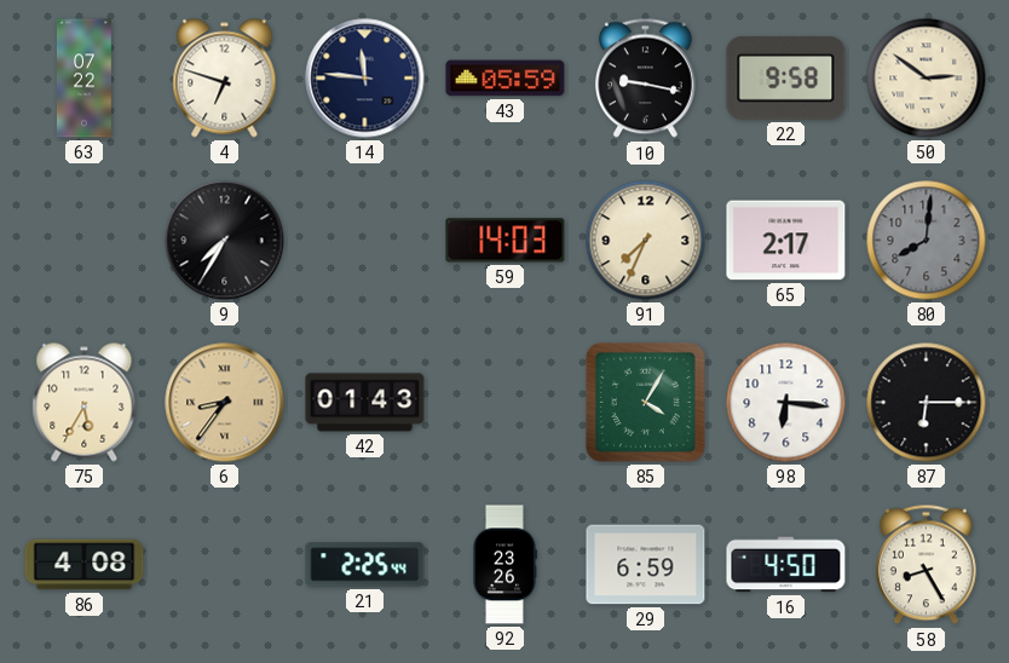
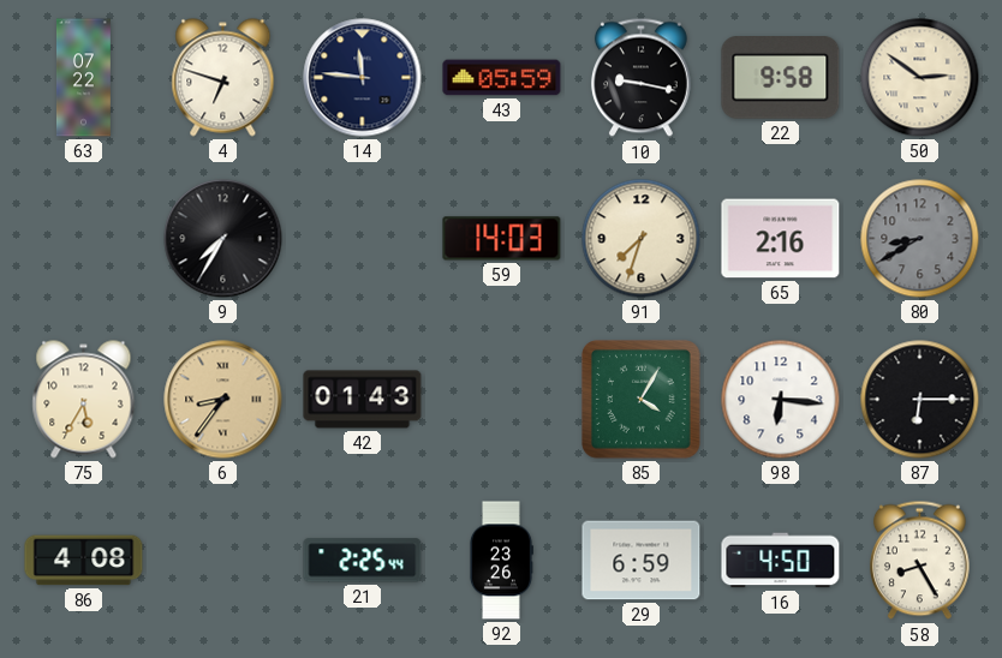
91: 7:34 -> 7:33
65: 2:17 -> 2:16
80: 8:01 -> 8:40
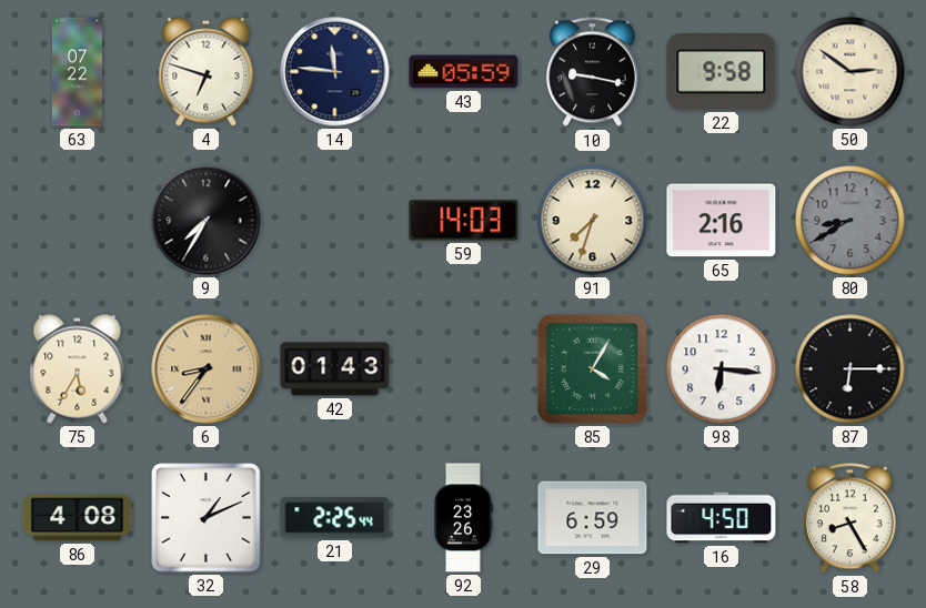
32: none -> 1:11
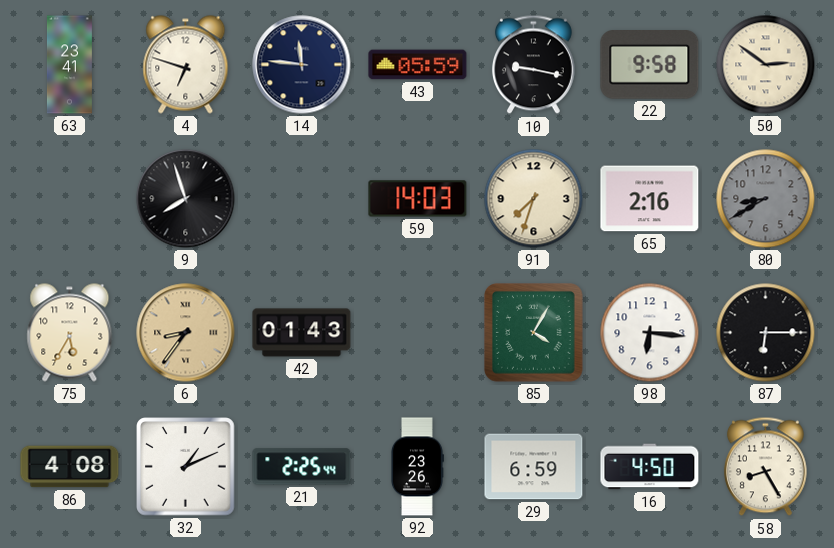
63: 07:22 -> 23:41
9: 7:35 -> 7:57
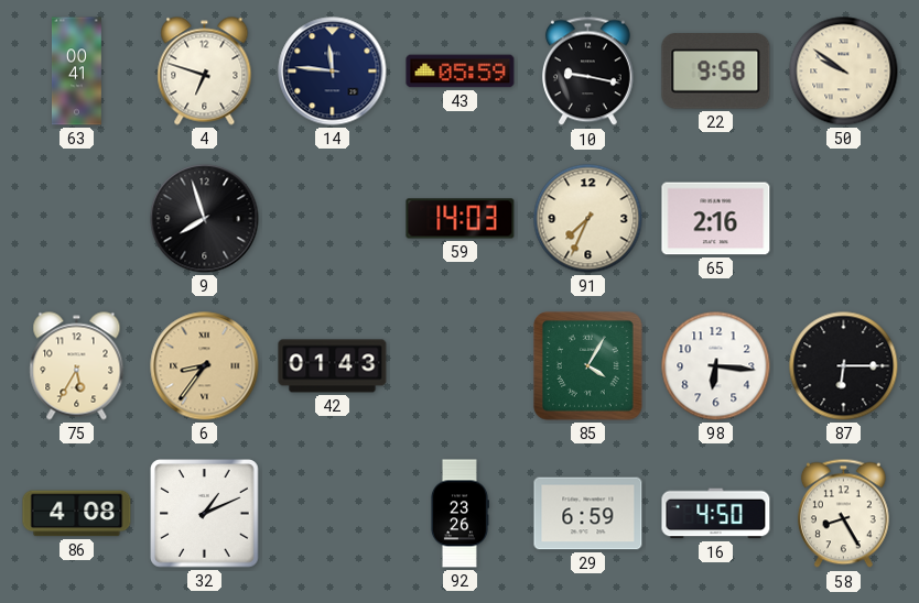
63: 23:41 -> 00:41
50: 2:51 -> 9:51
91: 7:33 -> 7:34
80: 8:40 -> none
21: 2:25 -> none
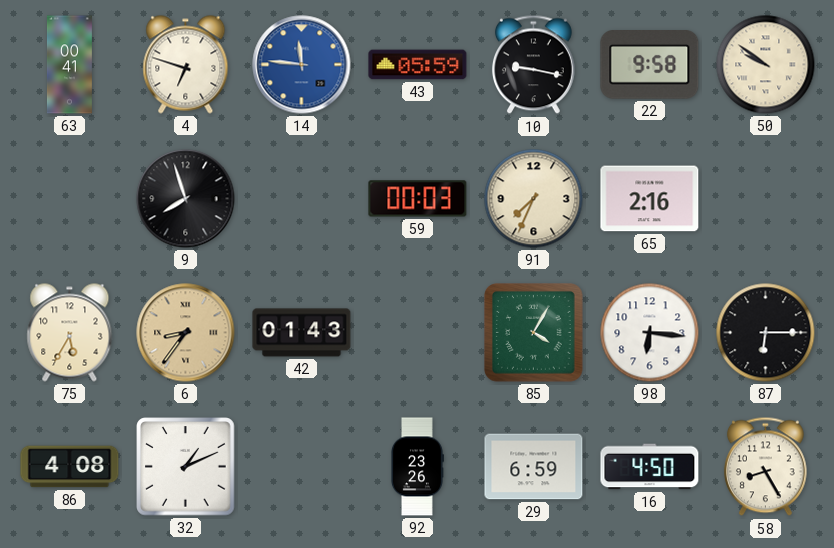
14 dial: navy -> blue
59: 14:03 -> 00:03
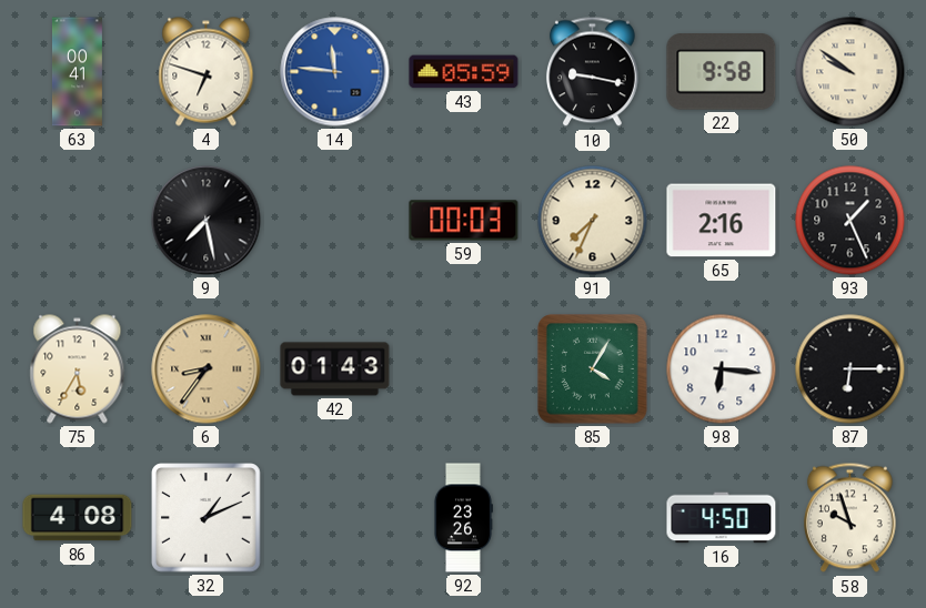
9: 7:57 -> 7:28
93: none -> 1:26
29: 6:59 -> none
58: 8:25 -> 9:57
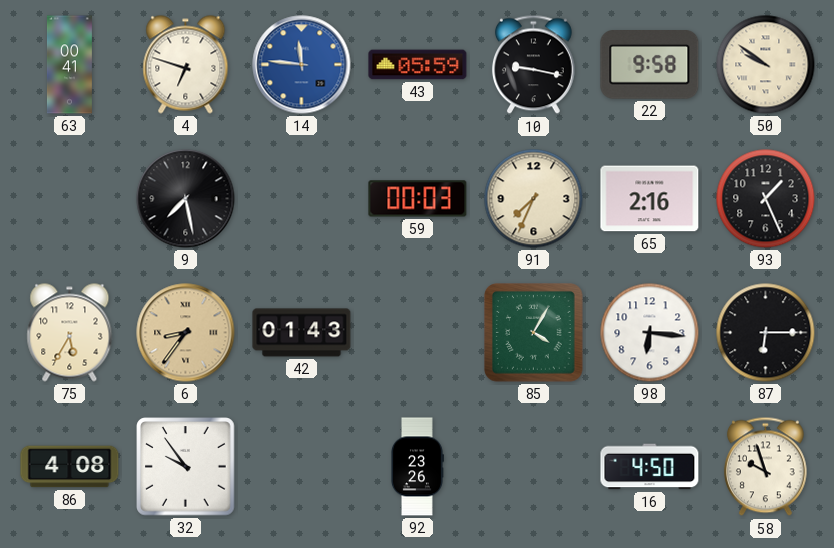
32: 1:11 -> 9:54
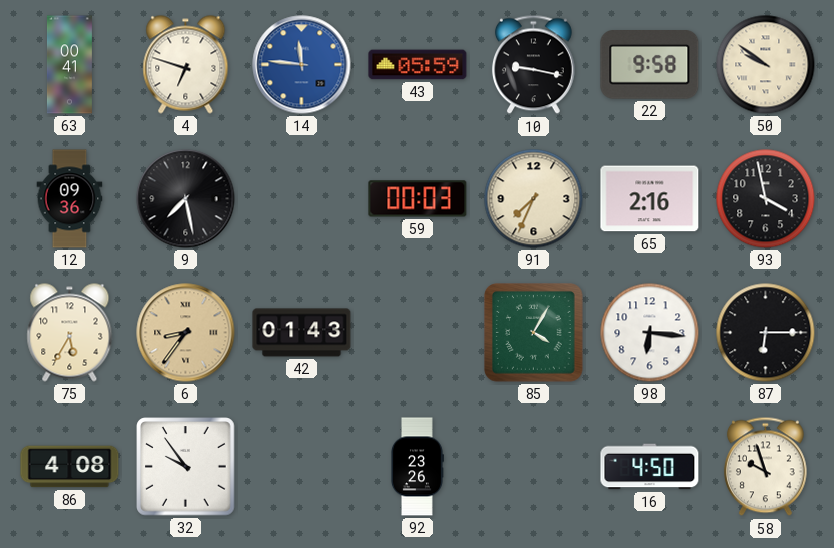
12: none -> 09:36
93: 1:26 -> 3:58
